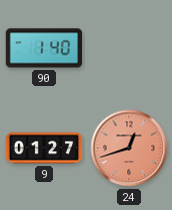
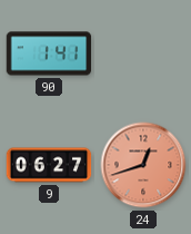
90: 1:40 -> 1:41
9: 01:27 -> 06:27
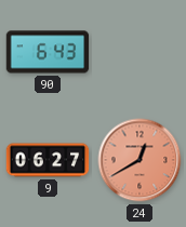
90: 1:41 -> 6:43
24: 12:42 -> 12:40
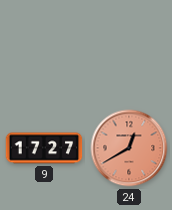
90: 6:43 -> none
9: 06:27 -> 17:27
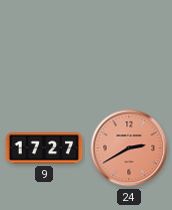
24: 12:40 -> 2:40
